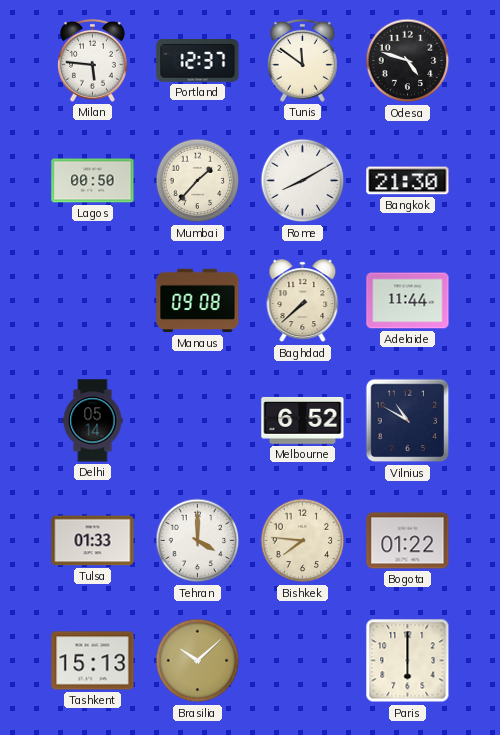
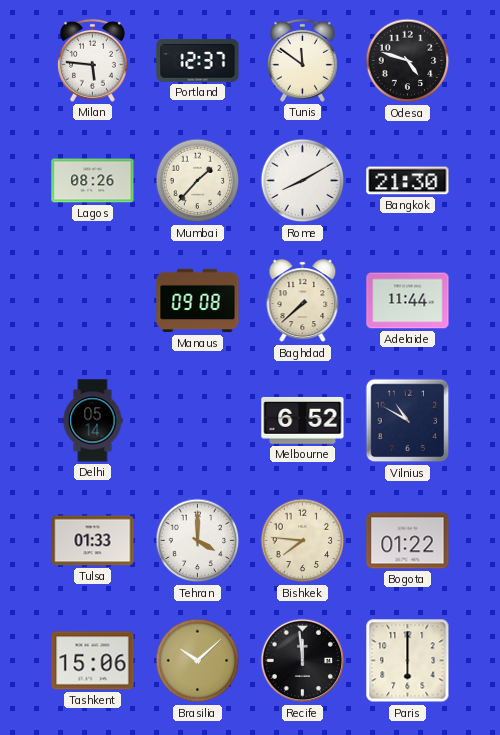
Lagos: 00:50 -> 08:26
Tashkent: 15:13 -> 15:06
Recife: none -> 11:59
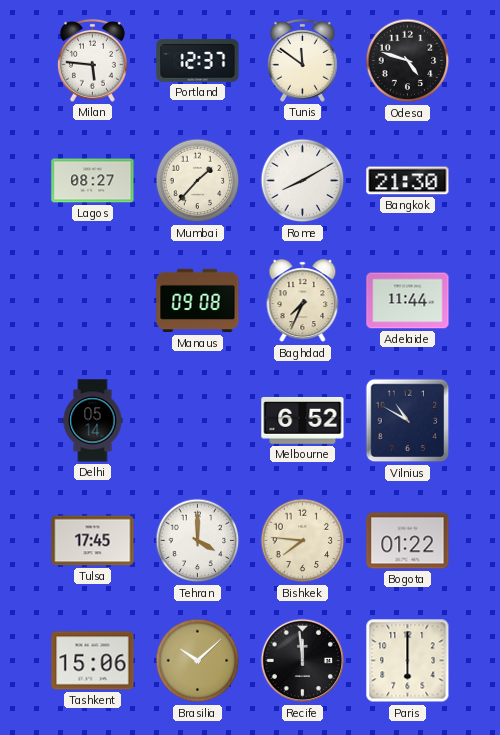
Lagos: 08:26 -> 08:27
Baghdad: 7:38 -> 7:34
Tulsa: 01:33 -> 17:45
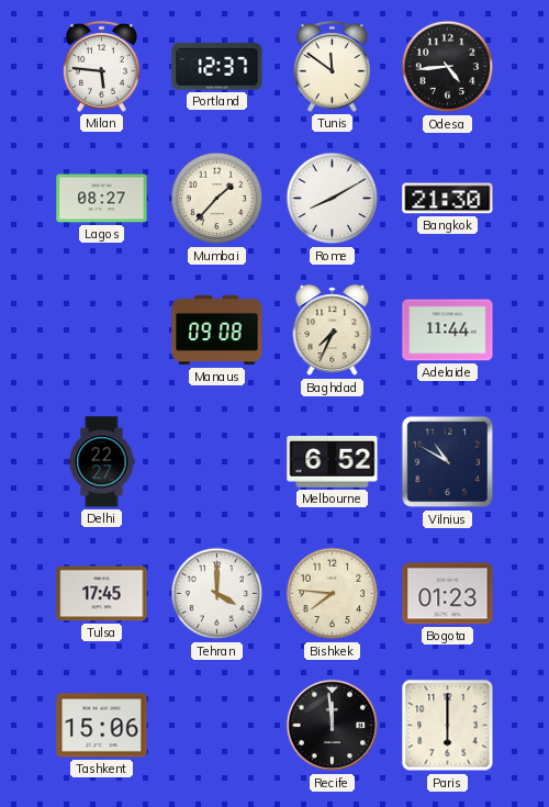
Odesa: 4:48 -> 4:44
Delhi: 05:14 -> 22:27
Bogota: 01:22 -> 01:23
Brasilia: 10:08 -> none
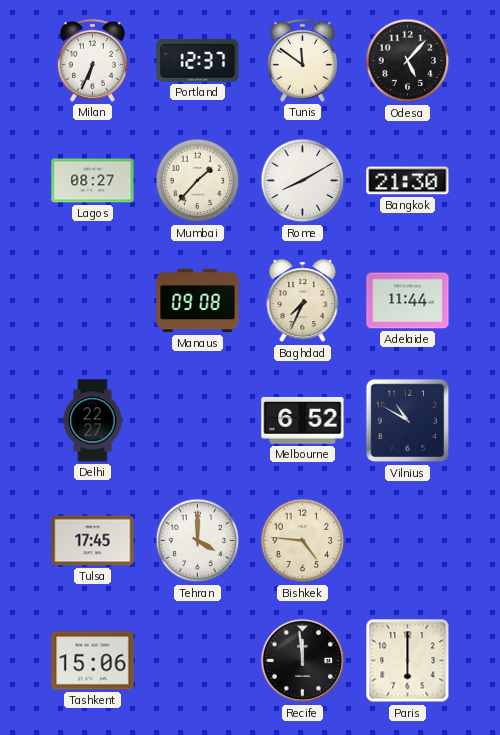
Milan: 5:46 -> 6:34
Odesa: 4:44 -> 5:07
Bishkek: 7:46 -> 4:46
Bogota: 01:23 -> none
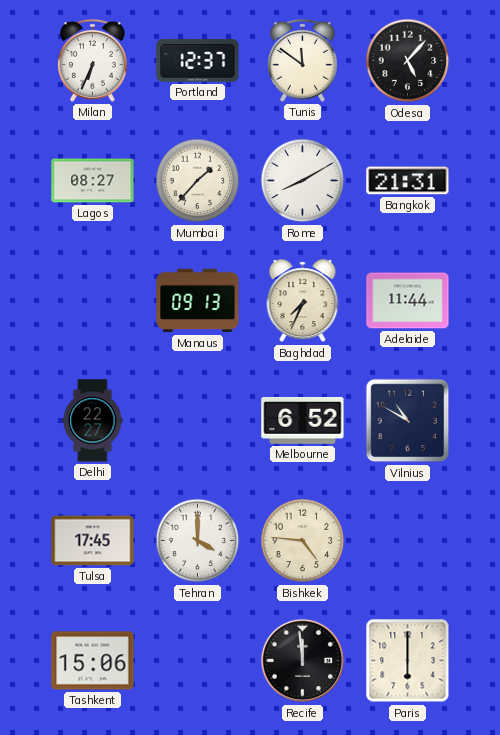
Bangkok: 21:30 -> 21:31
Manaus: 09:08 -> 09:13
